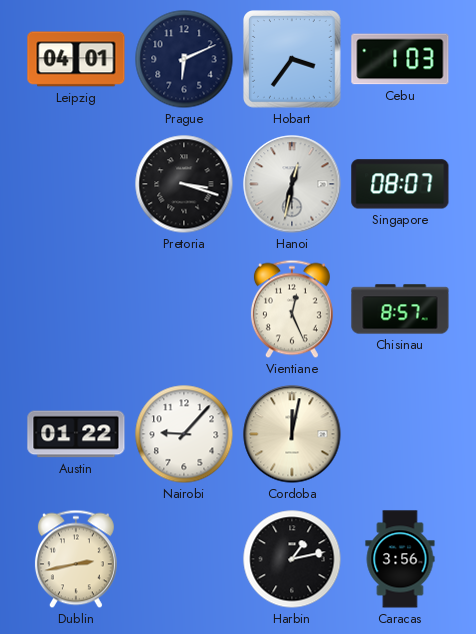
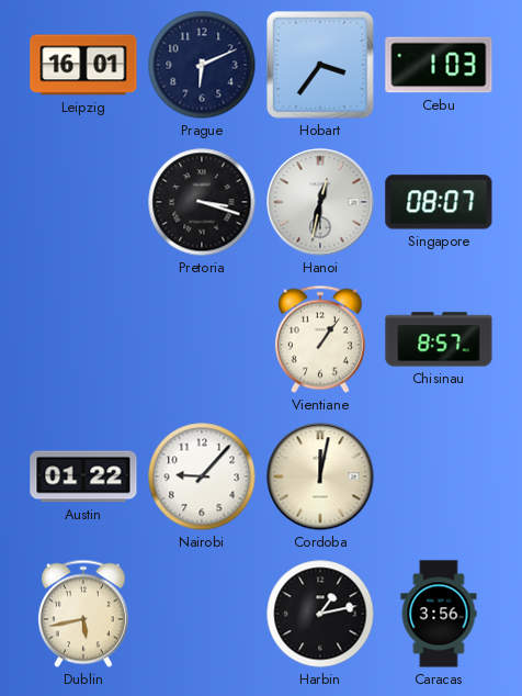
Leipzig: 04:01 -> 16:01
Vientiane: 12:26 -> 1:06
Dublin: 2:43 -> 5:43
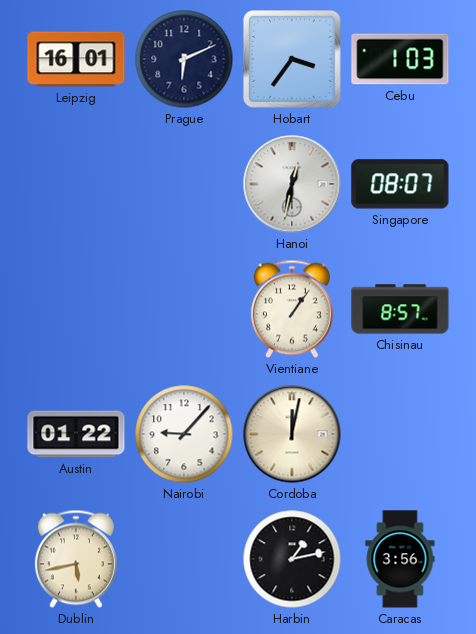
Pretoria: 3:18 -> none
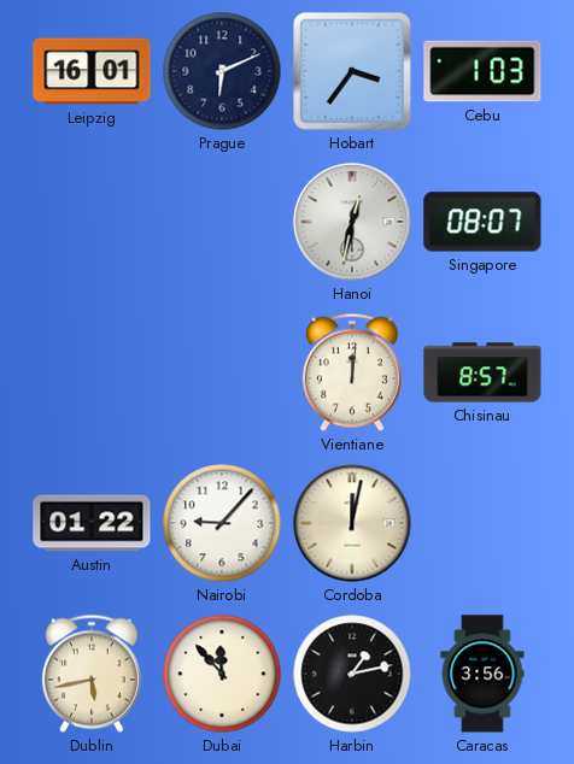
Vientiane: 1:06 -> 12:01
Dubai: none -> 11:53
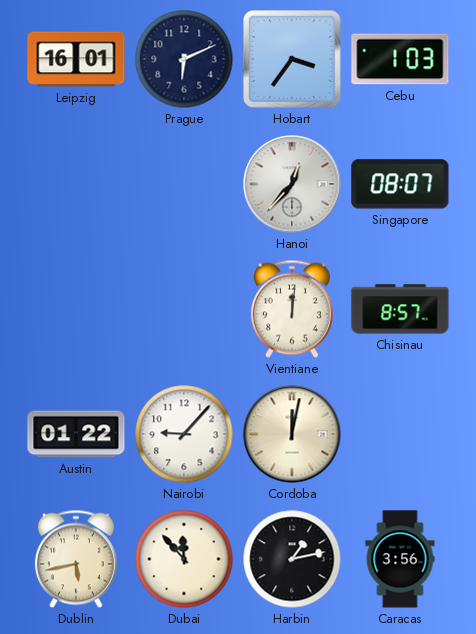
Hanoi: 12:32 -> 12:37
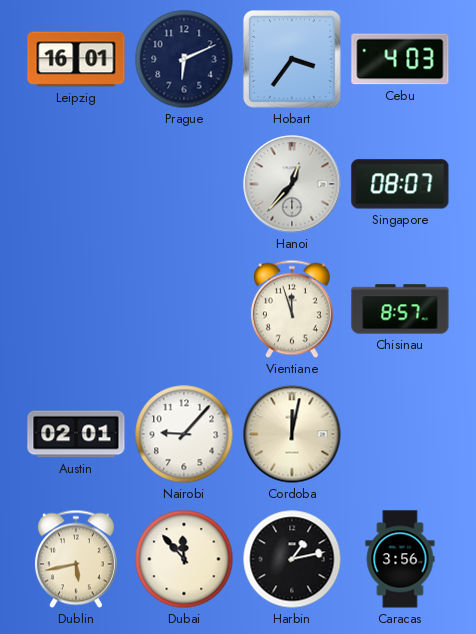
Cebu: 1:03 -> 4:03
Vientiane: 12:01 -> 11:57
Austin: 01:22 -> 02:01
